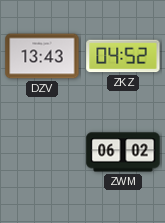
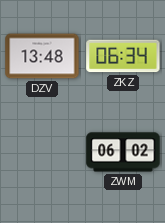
DZV: 13:43 -> 13:48
ZKZ: 04:52 -> 06:34
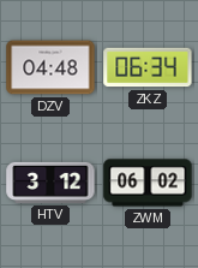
DZV: 13:48 -> 04:48
HTV: none -> 3:12
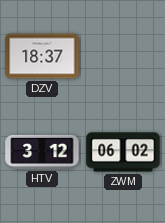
DZV: 04:48 -> 18:37
ZKZ: 06:34 -> none
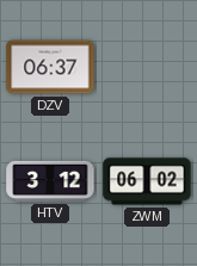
DZV: 18:37 -> 06:37
